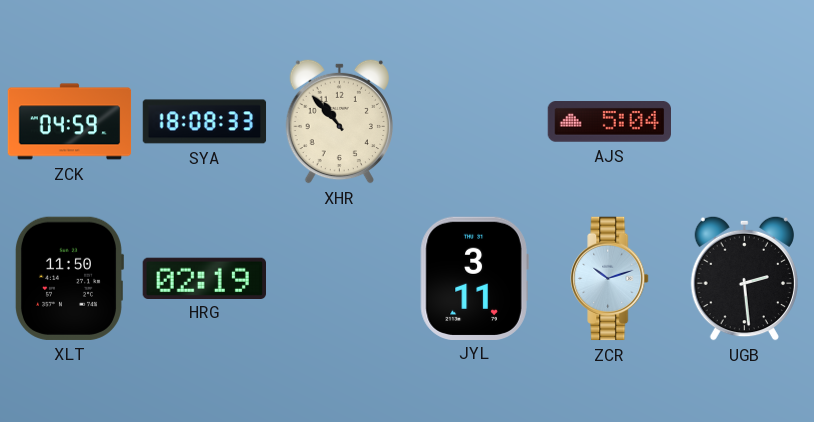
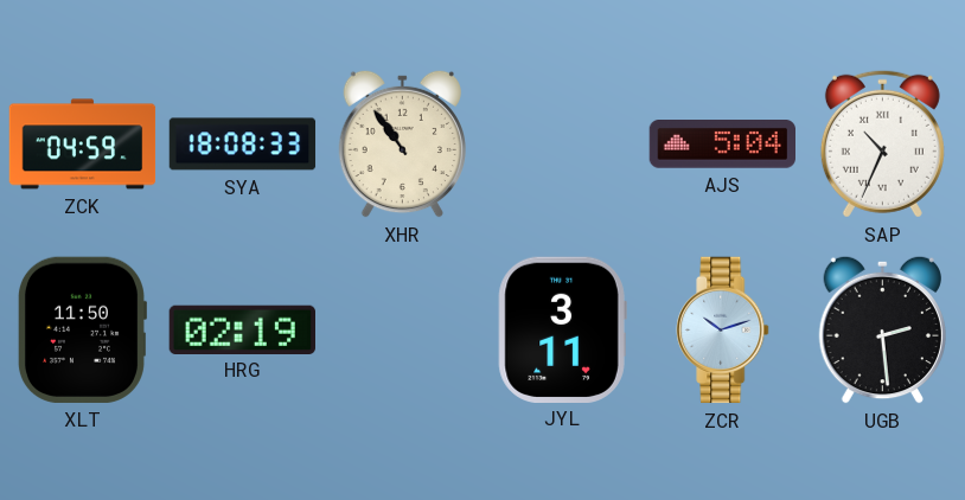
XHR: 10:53 -> 10:54
SAP: none -> 10:34
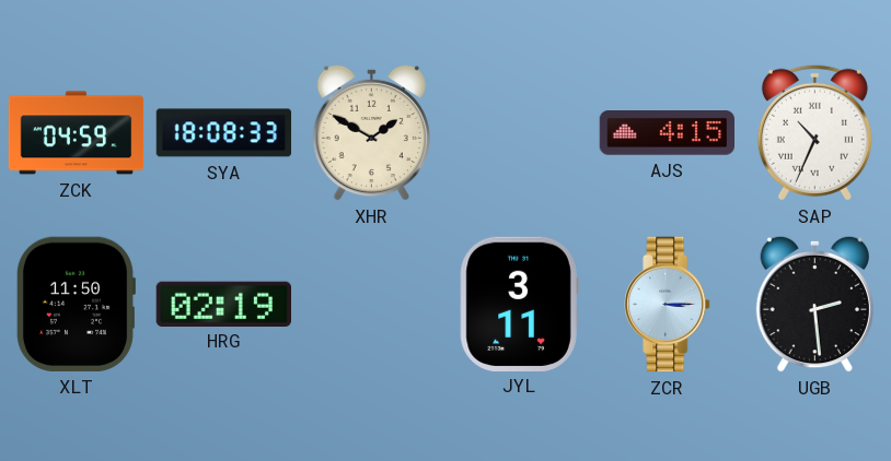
XHR: 10:54 -> 1:50
AJS: 5:04 -> 4:15
ZCR: 10:12 -> 3:15
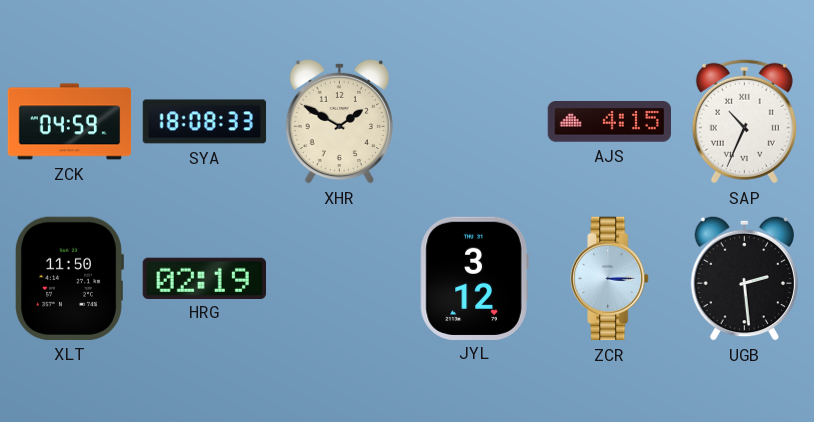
JYL: 3:11 -> 3:12
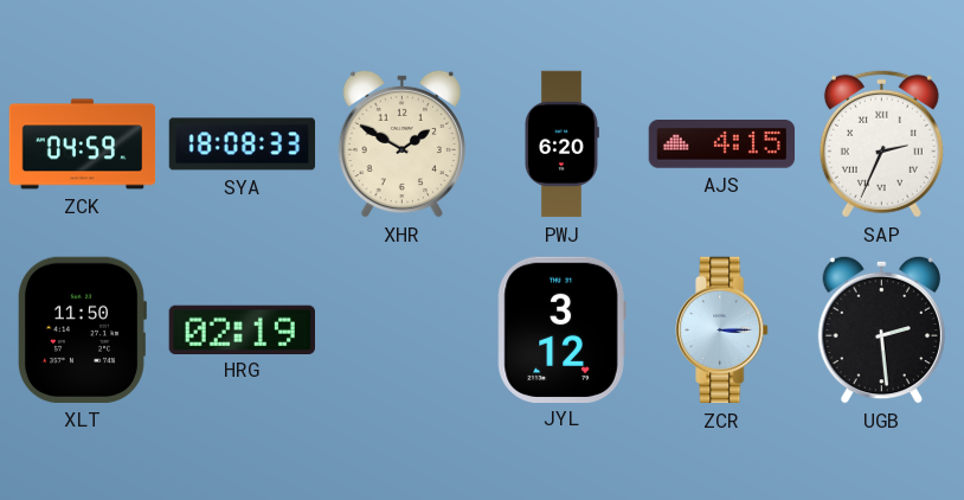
PWJ: none -> 6:20
SAP: 10:34 -> 2:34
